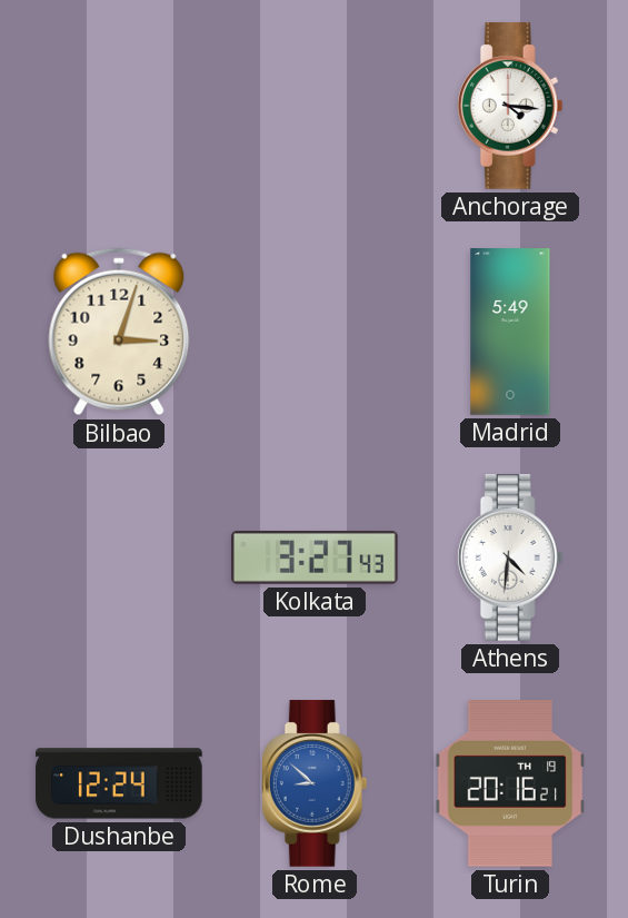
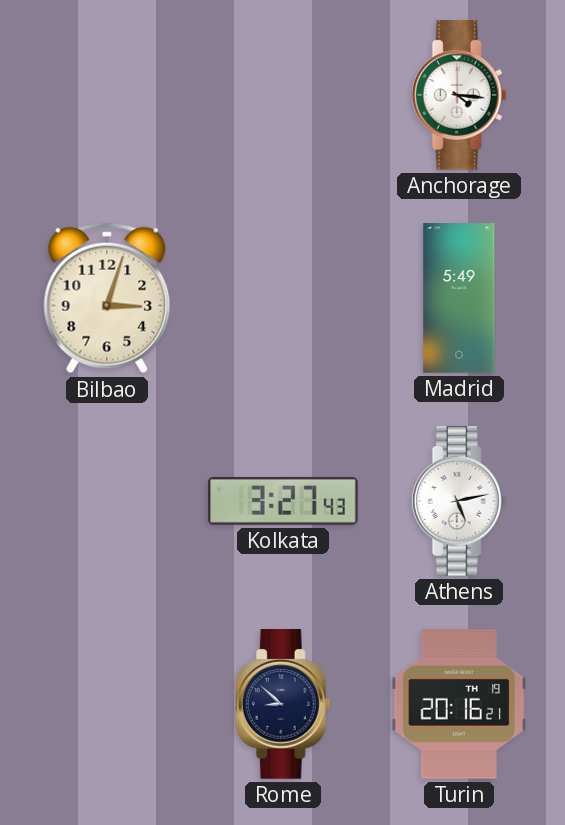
Athens: 4:31 -> 5:13
Dushanbe: 12:24 -> none
Rome dial: blue -> navy
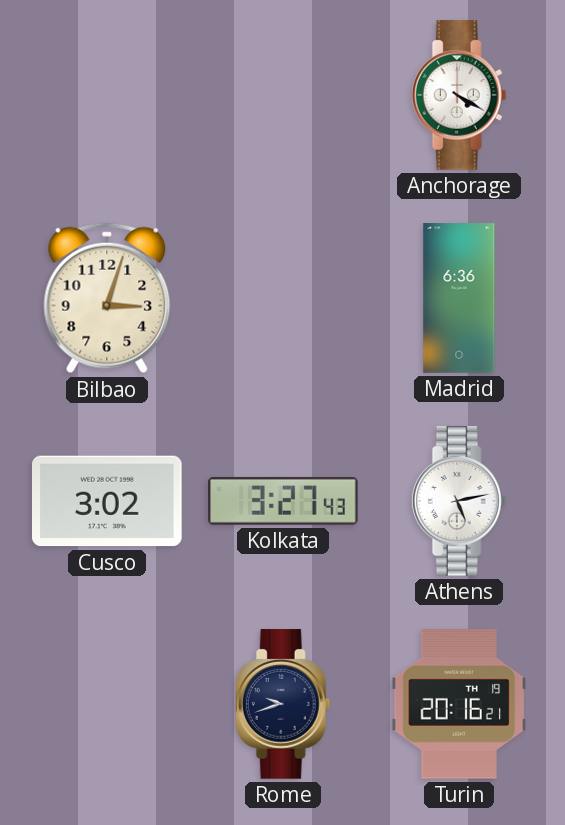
Anchorage: 4:16 -> 4:20
Madrid: 5:49 -> 6:36
Cusco: none -> 3:02
Rome: 8:52 -> 9:42
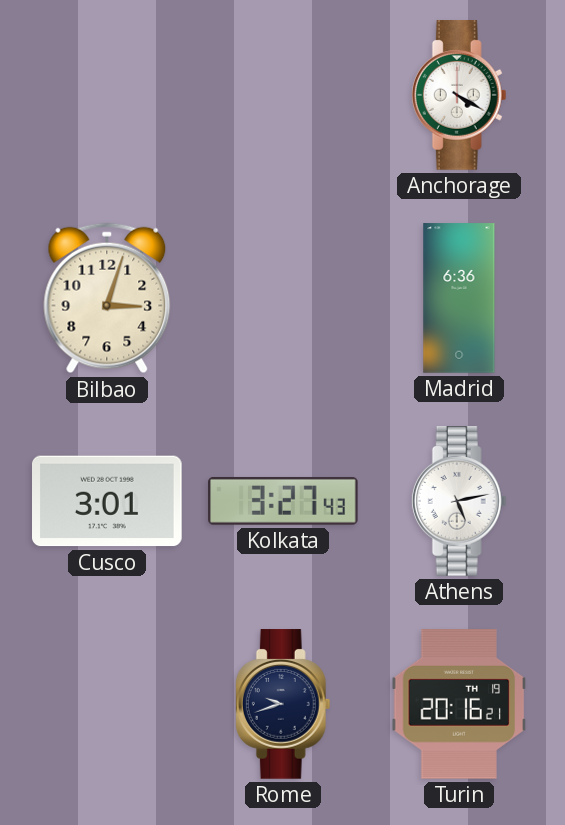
Cusco: 3:02 -> 3:01
